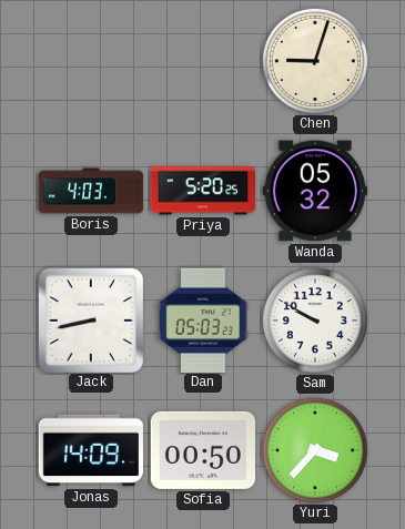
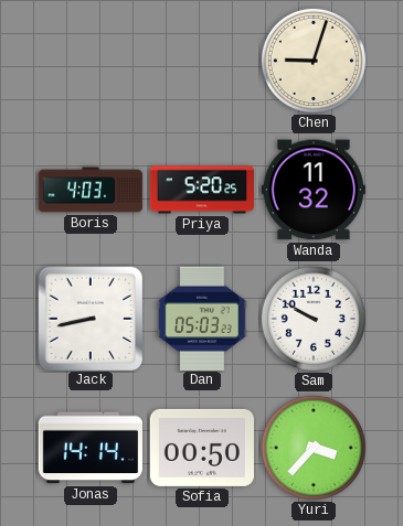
Wanda: 05:32 -> 11:32
Jonas: 14:09 -> 14:14
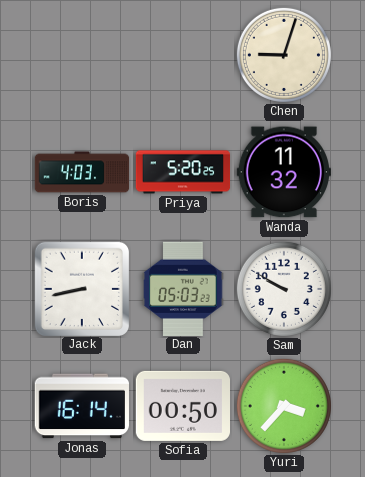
Jonas: 14:14 -> 16:14
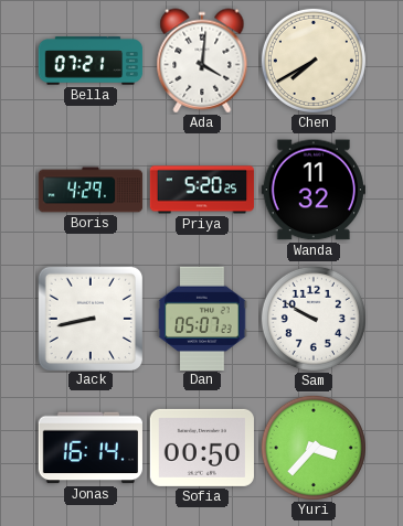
Bella: none -> 07:21
Ada: none -> 4:01
Chen: 9:03 -> 7:40
Boris: 4:03 -> 4:29
Dan: 05:03 -> 05:07
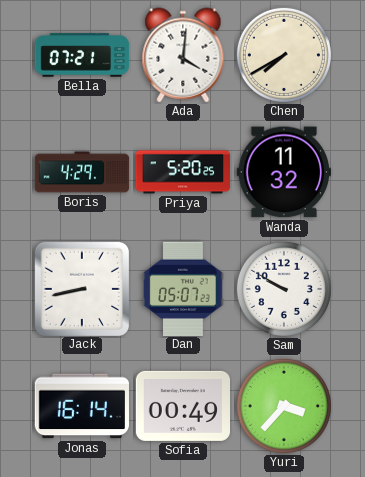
Sofia: 00:50 -> 00:49
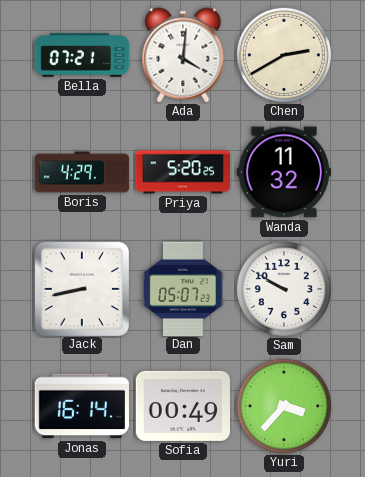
Chen: 7:40 -> 2:40
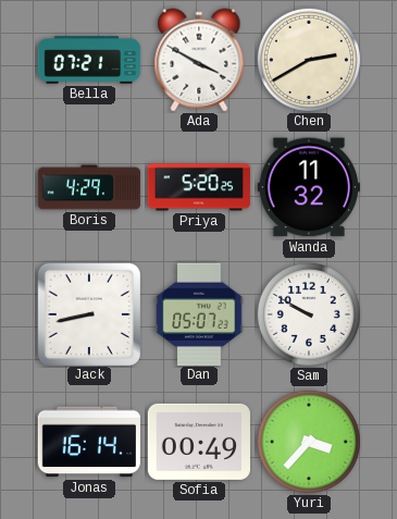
Ada: 4:01 -> 3:50
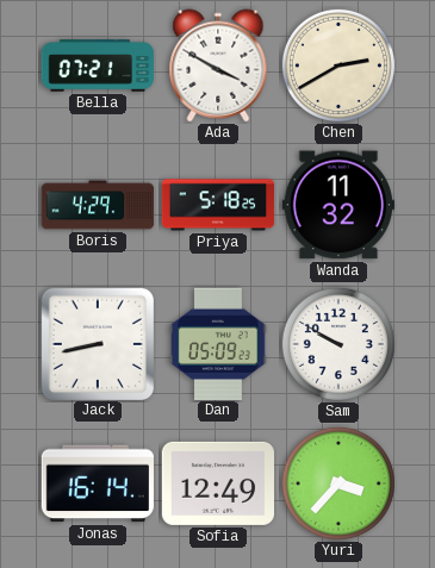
Priya: 5:20 -> 5:18
Dan: 05:07 -> 05:09
Sofia: 00:49 -> 12:49
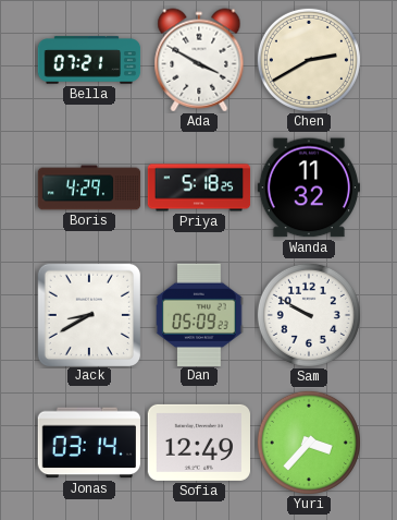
Jack: 8:43 -> 8:40
Jonas: 16:14 -> 03:14
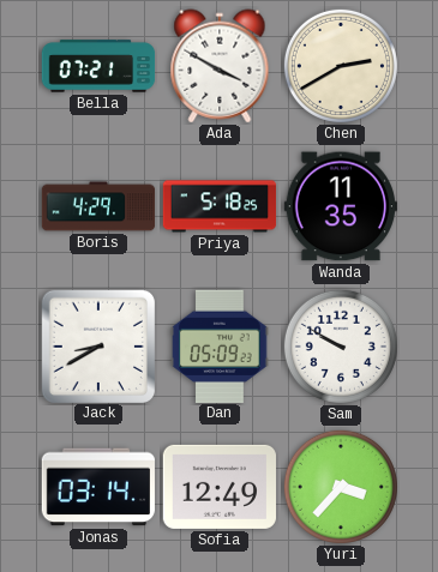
Wanda: 11:32 -> 11:35
